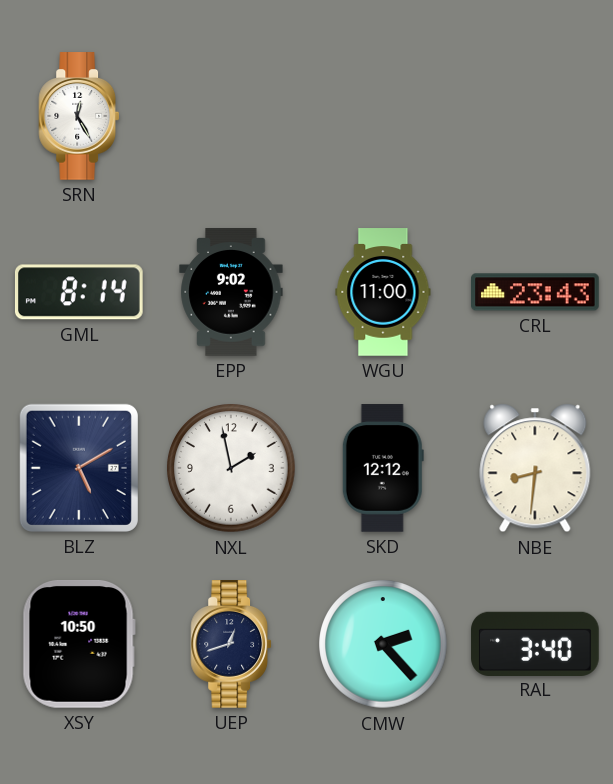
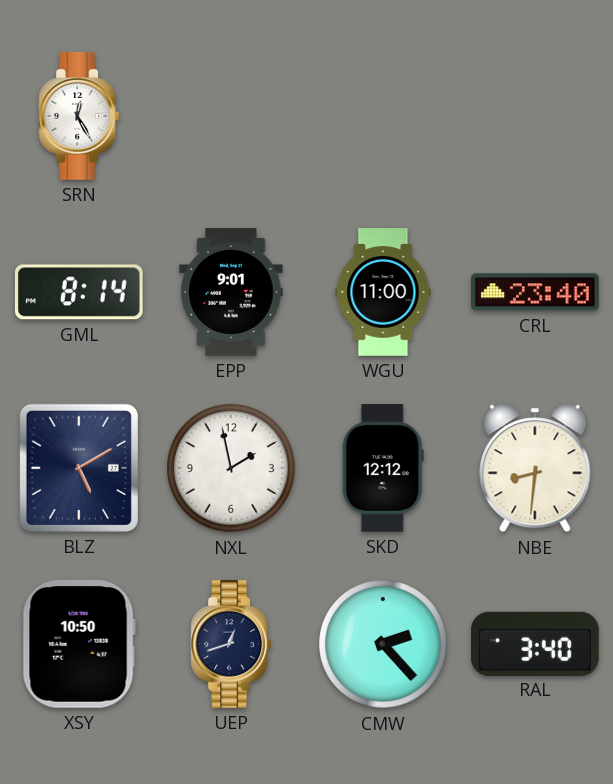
EPP: 9:02 -> 9:01
CRL: 23:43 -> 23:40
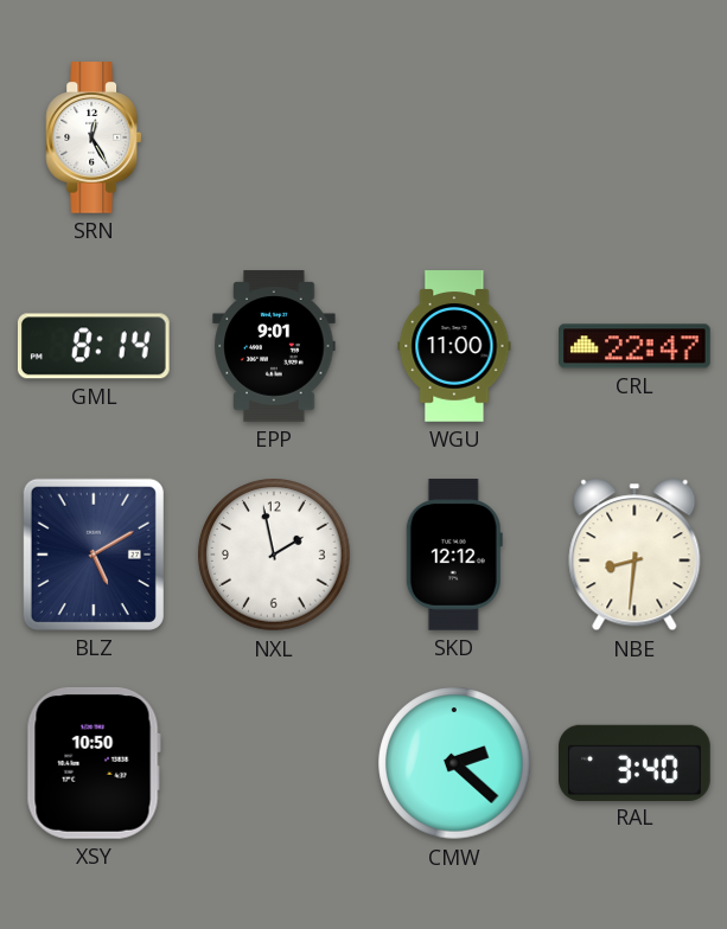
CRL: 23:40 -> 22:47
UEP: 12:42 -> none
CMW: 2:23 -> 2:22
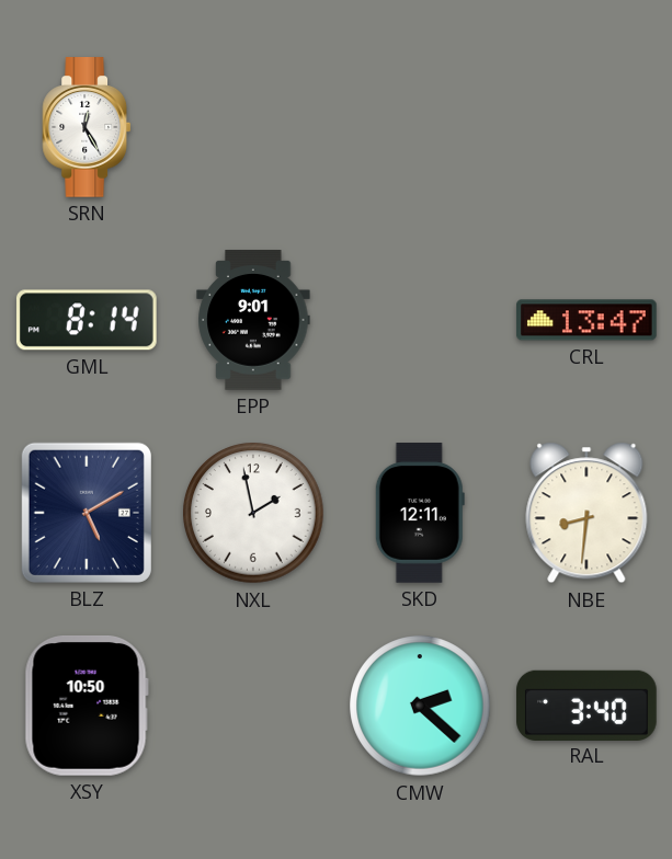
WGU: 11:00 -> none
CRL: 22:47 -> 13:47
SKD: 12:12 -> 12:11
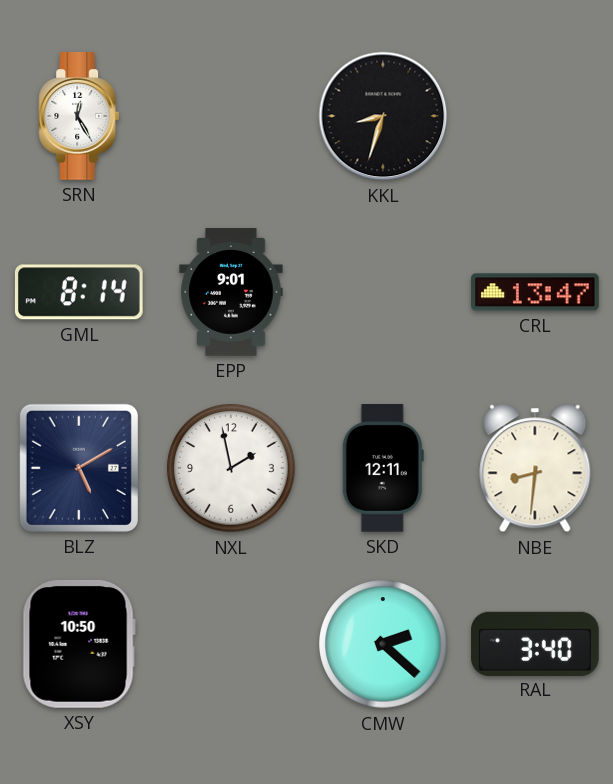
KKL: none -> 8:33
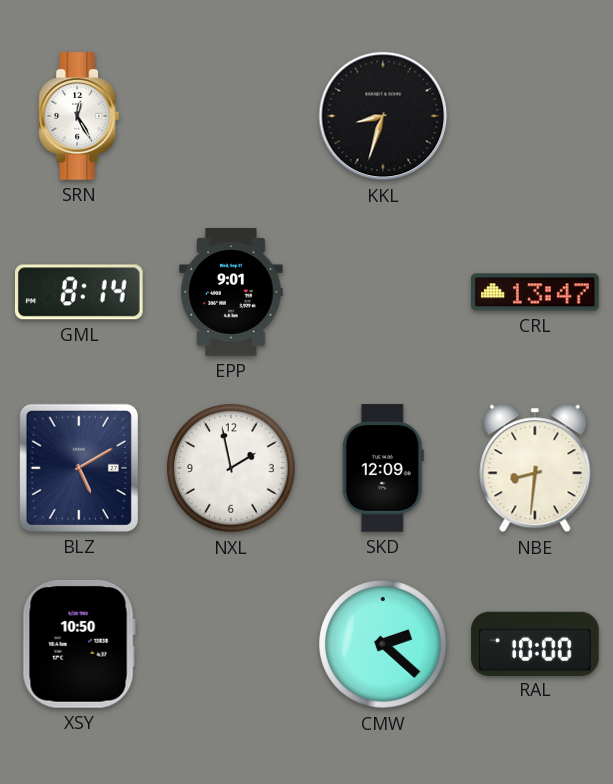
SKD: 12:11 -> 12:09
RAL: 3:40 -> 10:00
